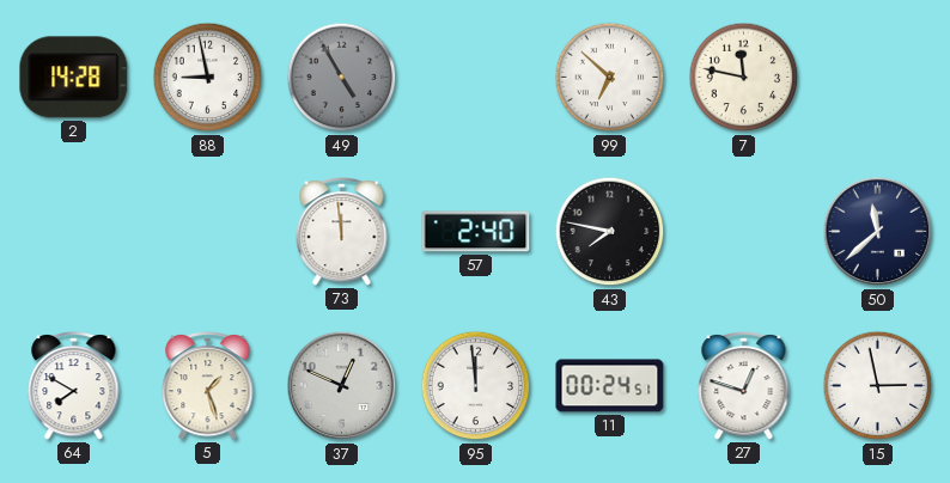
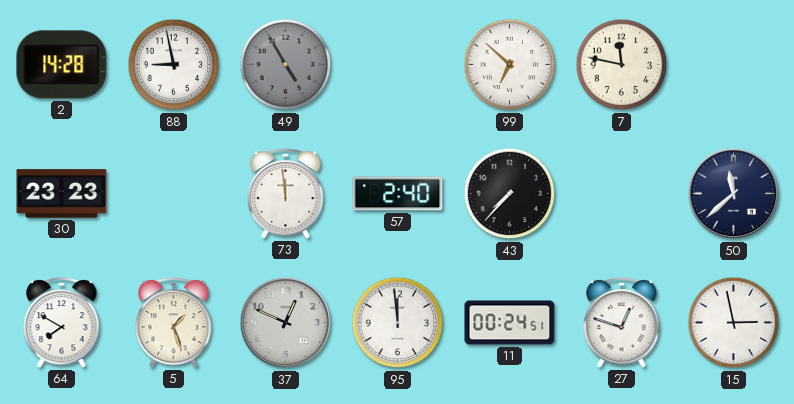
30: none -> 23:23
43: 7:47 -> 7:37
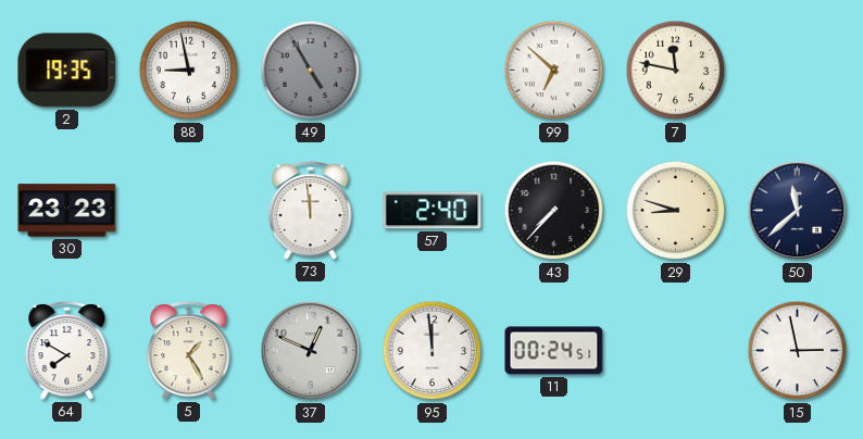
2: 14:28 -> 19:35
29: none -> 8:48
5: 1:27 -> 1:25
27: 12:48 -> none
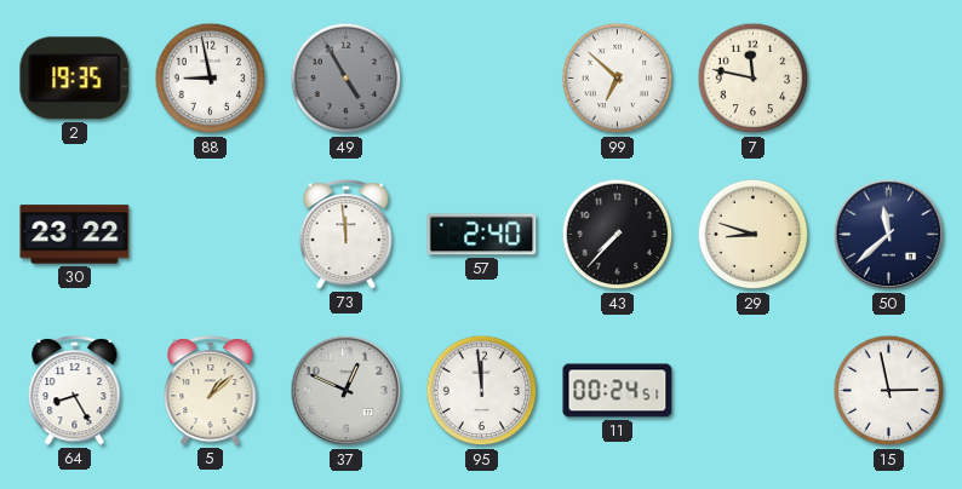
30: 23:23 -> 23:22
64: 7:50 -> 8:25
5: 1:25 -> 1:08
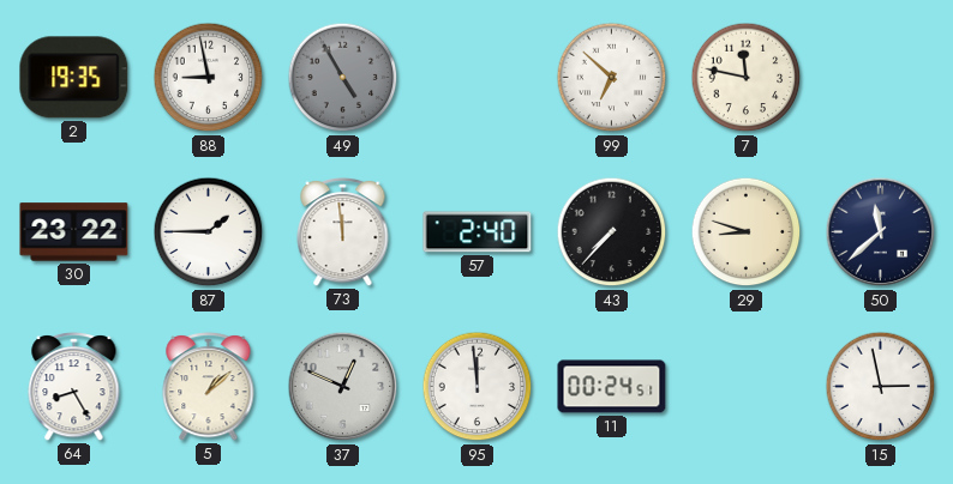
87: none -> 1:45
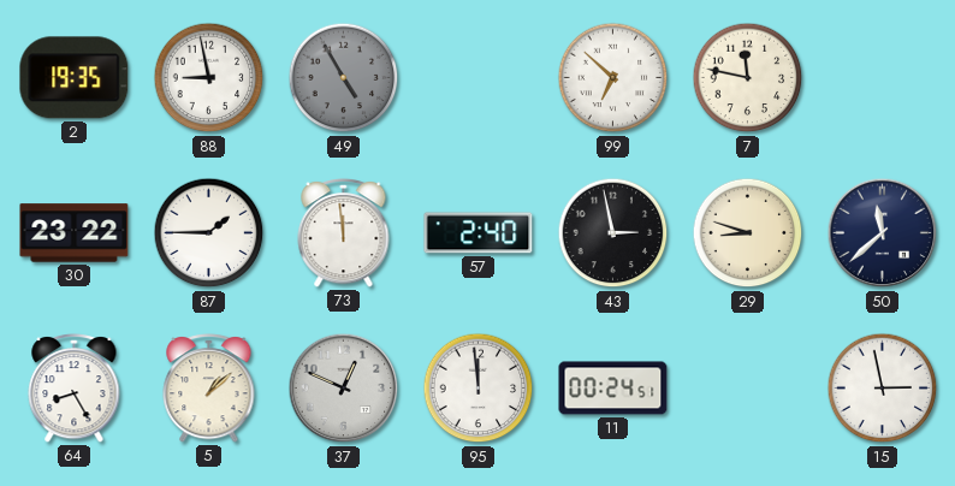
43: 7:37 -> 2:58
